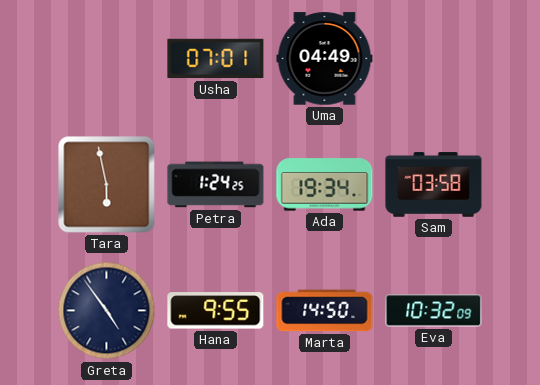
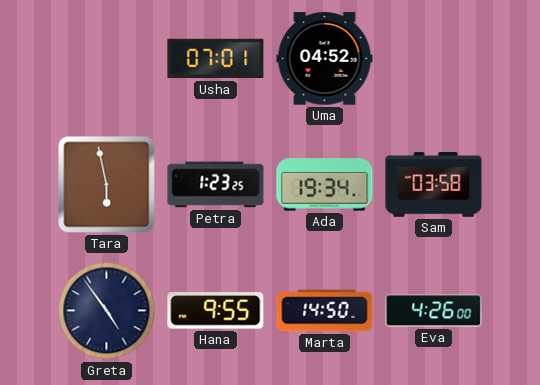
Uma: 04:49 -> 04:52
Petra: 1:24 -> 1:23
Eva: 10:32 -> 4:26
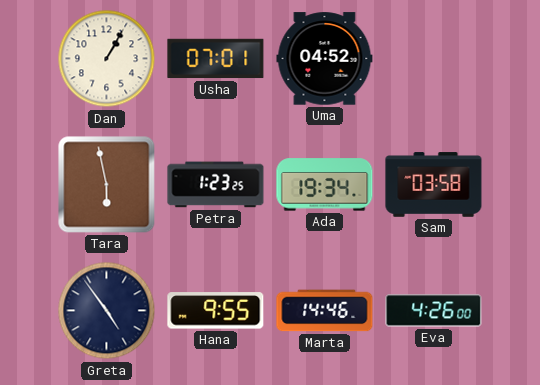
Dan: none -> 1:05
Marta: 14:50 -> 14:46
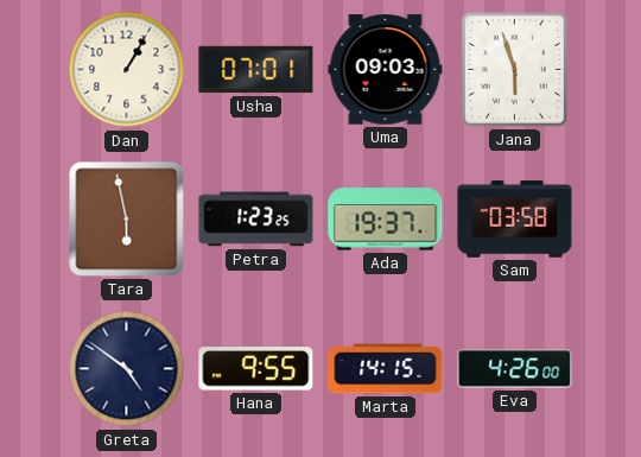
Uma: 04:52 -> 09:03
Jana: none -> 5:57
Ada: 19:34 -> 19:37
Greta: 4:54 -> 4:51
Marta: 14:46 -> 14:15
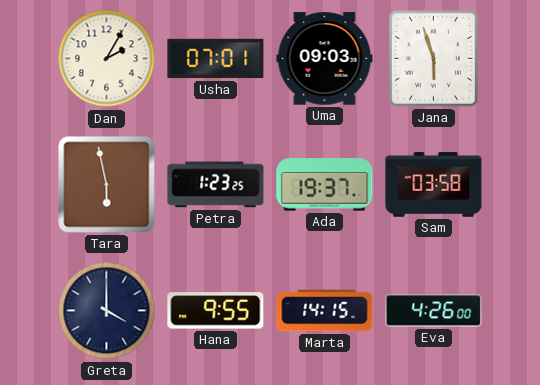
Dan: 1:05 -> 2:05
Greta: 4:51 -> 4:00
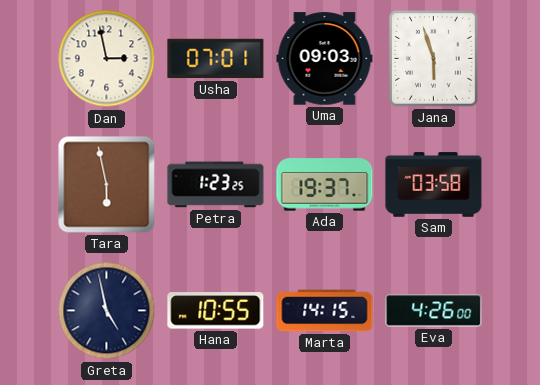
Dan: 2:05 -> 2:58
Greta: 4:00 -> 4:58
Hana: 9:55 -> 10:55
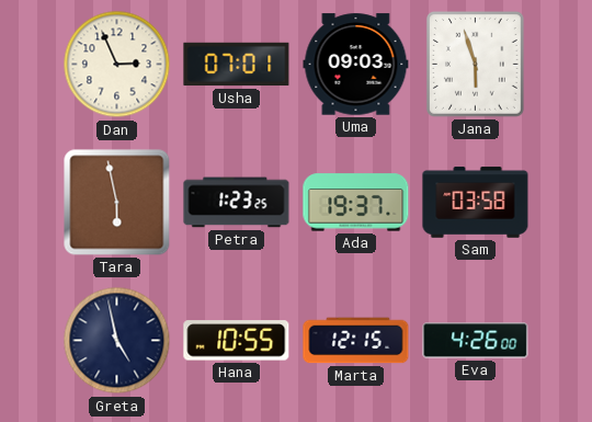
Dan: 2:58 -> 2:56
Marta: 14:15 -> 12:15
